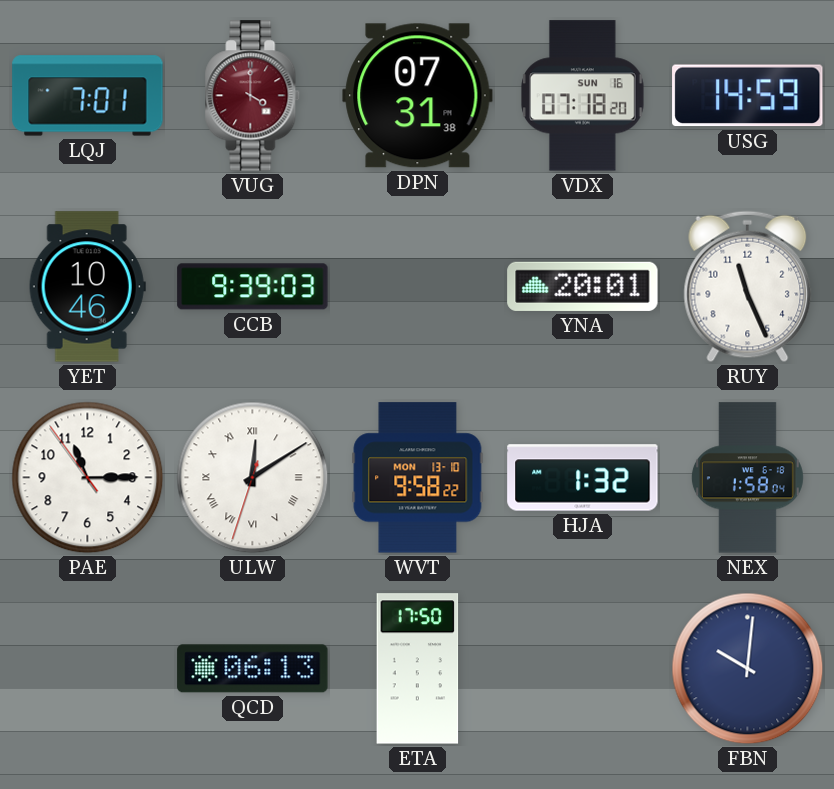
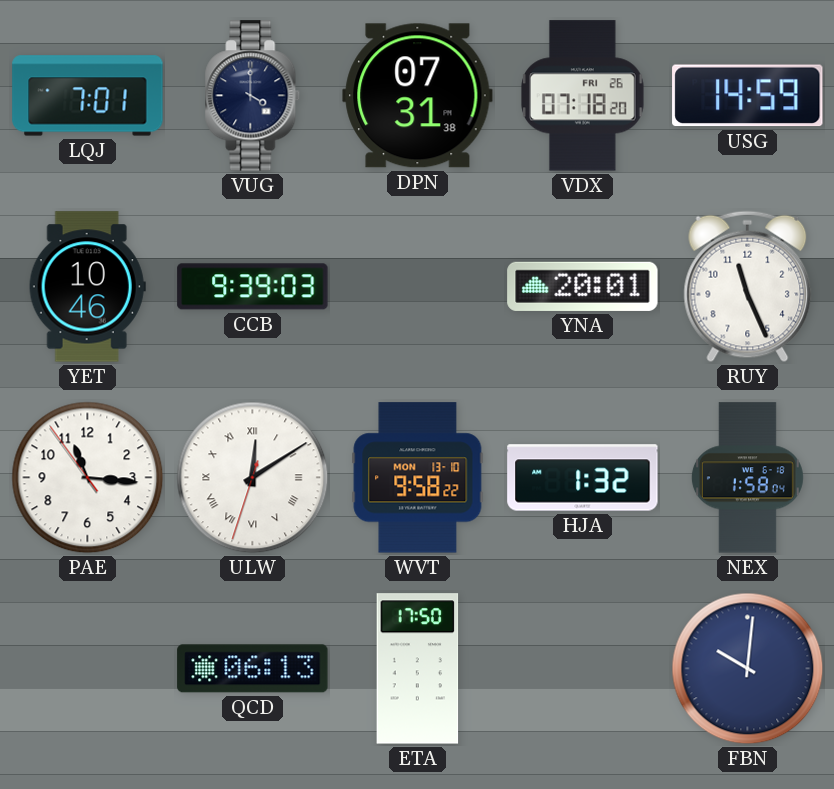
VUG dial: burgundy -> navy
VDX date: SUN 16 -> FRI 26
PAE: 11:14 -> 11:15
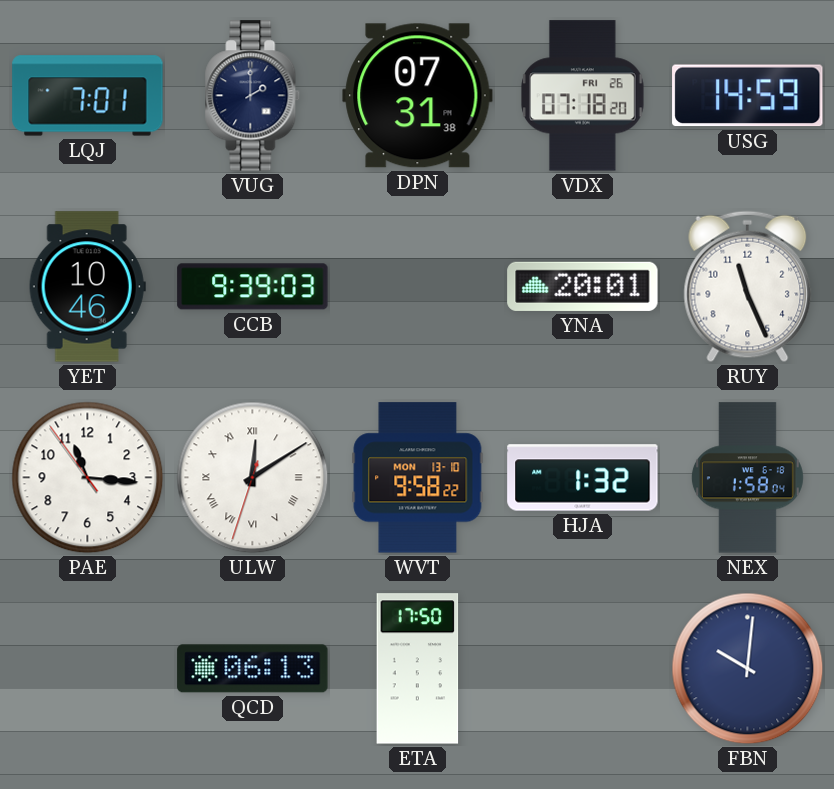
VUG: 4:00 -> 2:00
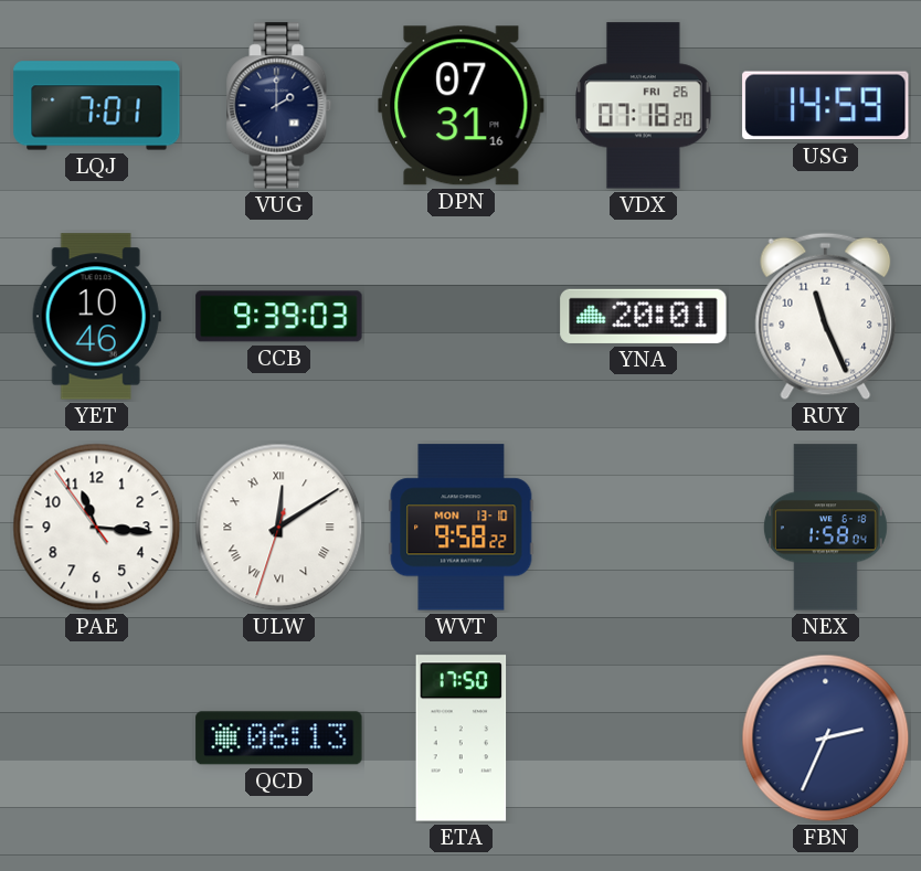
DPN: 07:31:38 -> 07:31:16
HJA: 1:32 -> none
FBN: 10:01 -> 2:34
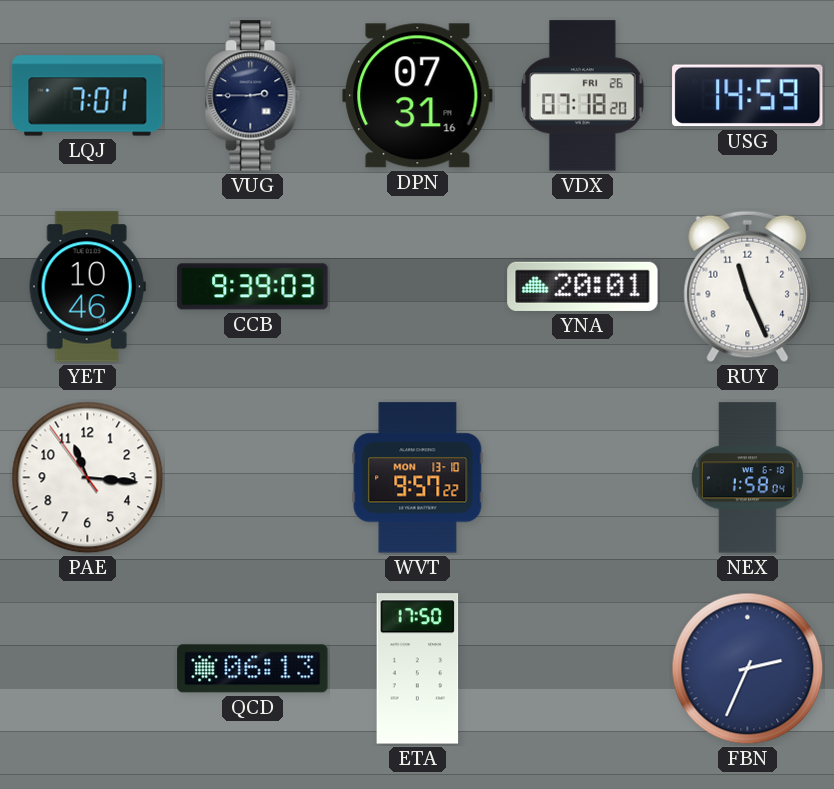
VUG: 2:00 -> 2:45
ULW: 12:09 -> none
WVT: 9:58 -> 9:57
